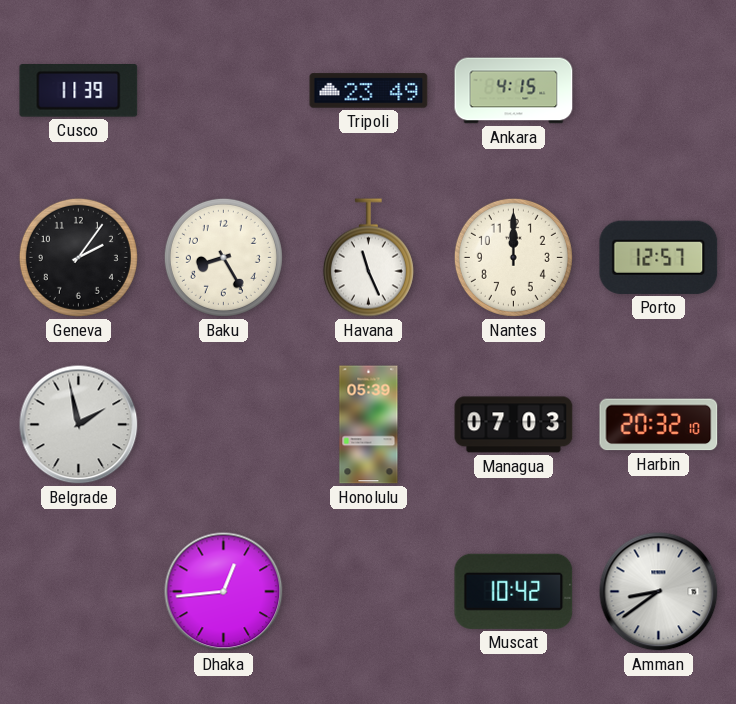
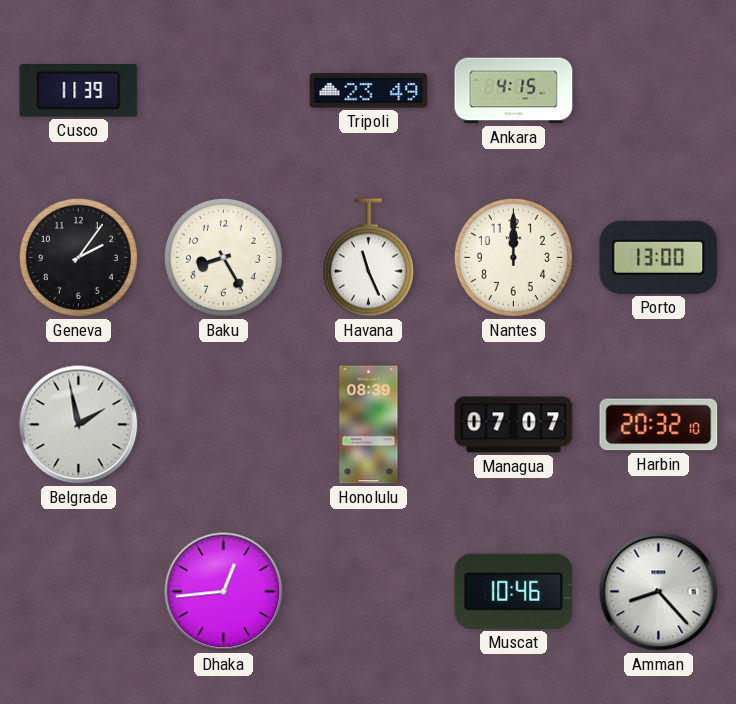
Porto: 12:57 -> 13:00
Honolulu: 05:39 -> 08:39
Managua: 07:03 -> 07:07
Muscat: 10:42 -> 10:46
Amman: 8:39 -> 8:23
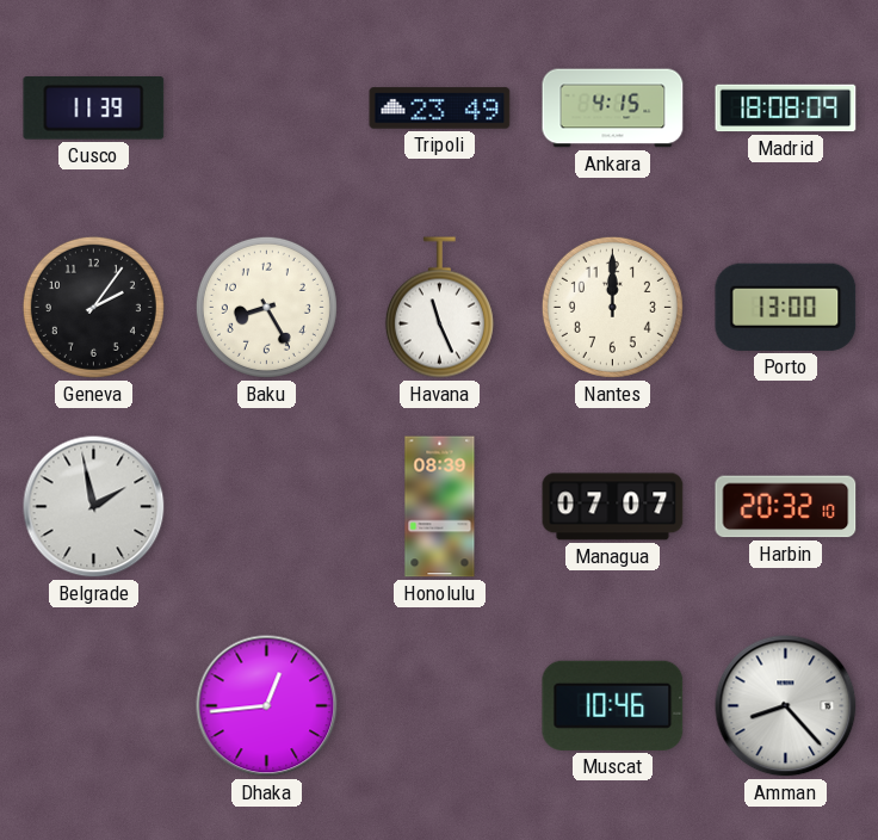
Madrid: none -> 18:08
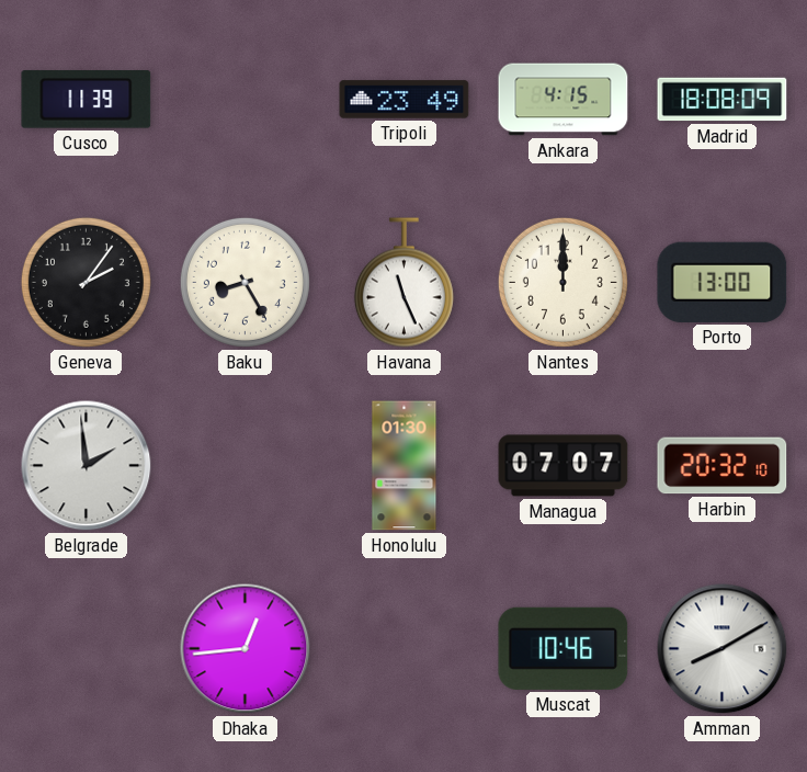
Belgrade: 1:58 -> 1:59
Honolulu: 08:39 -> 01:30
Amman: 8:23 -> 8:10
